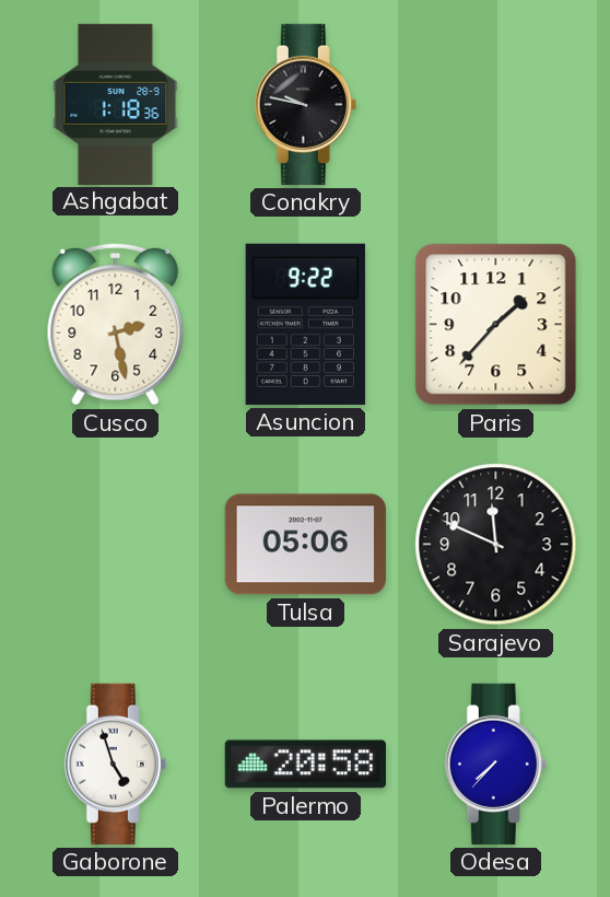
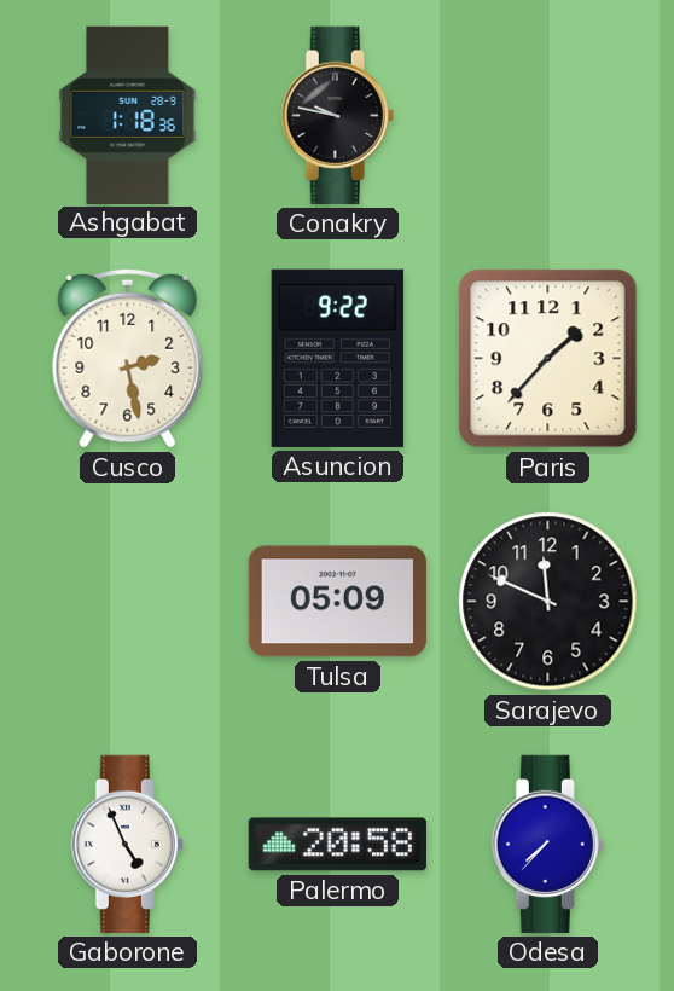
Tulsa: 05:06 -> 05:09
Gaborone: 4:57 -> 4:56
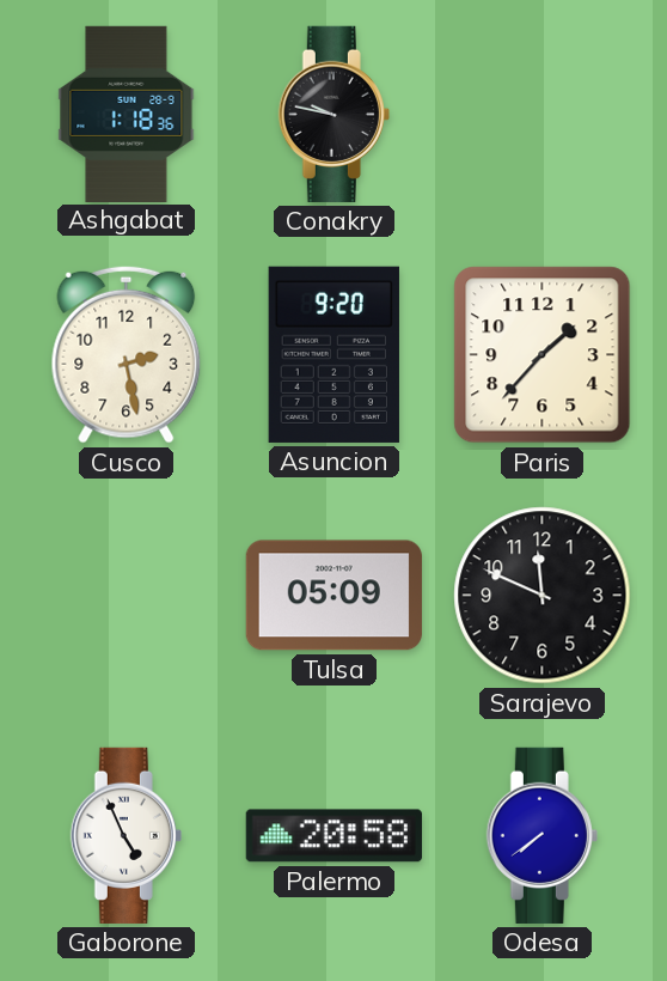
Asuncion: 9:22 -> 9:20
Odesa: 7:37 -> 7:39
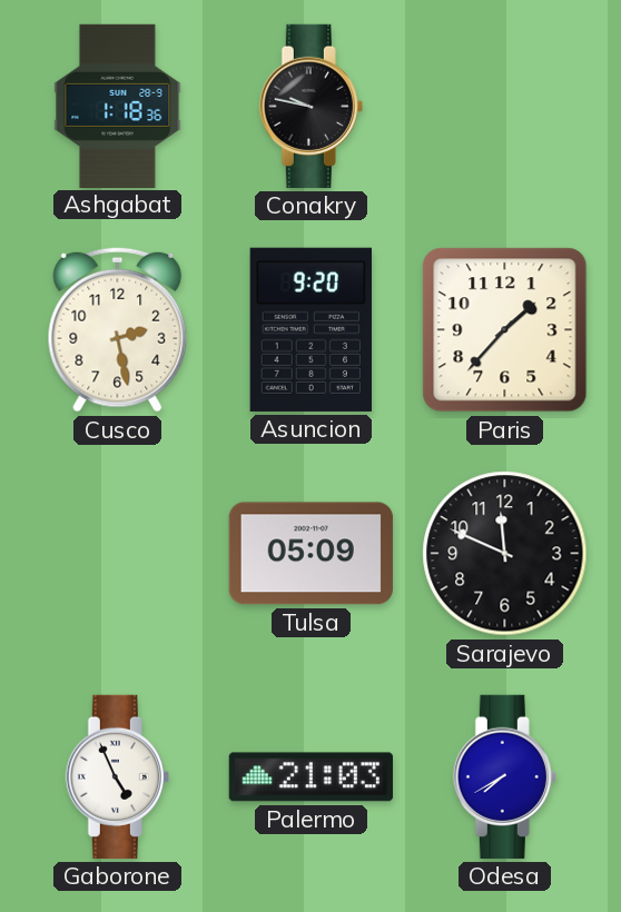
Palermo: 20:58 -> 21:03
Odesa: 7:39 -> 7:40
